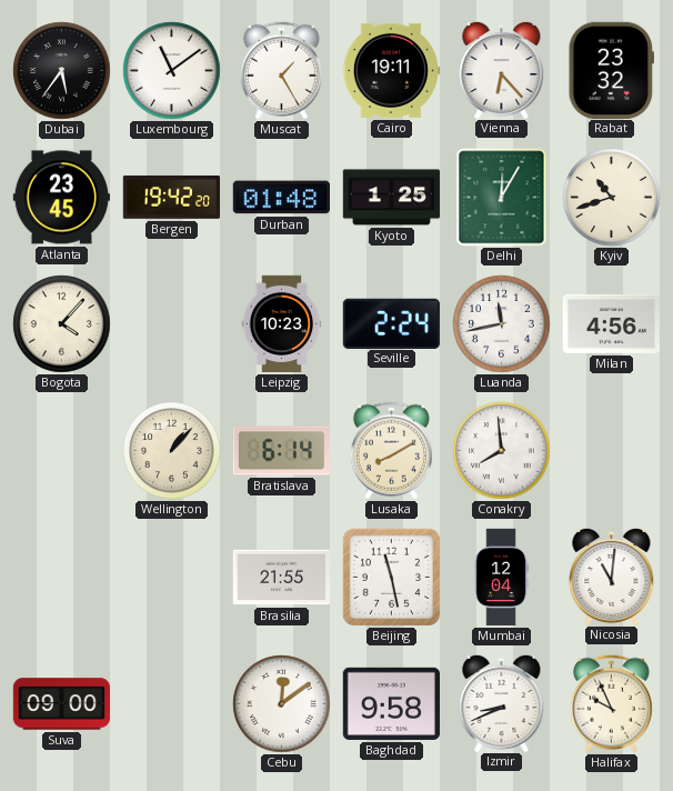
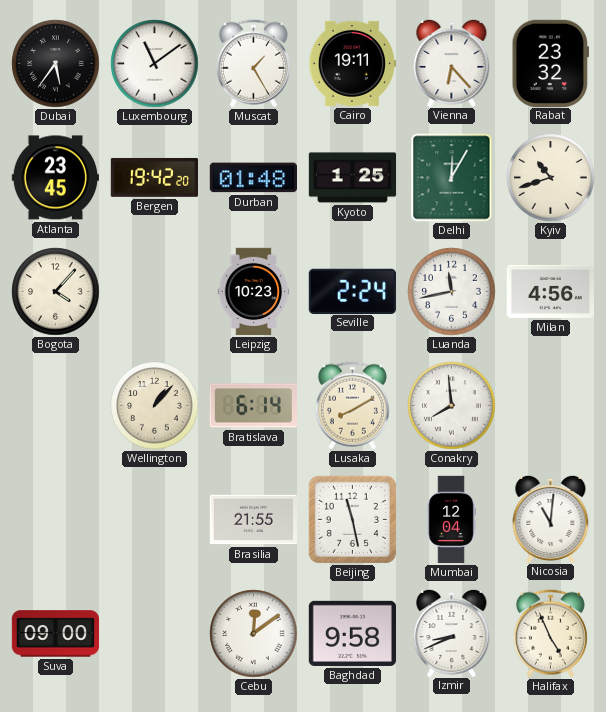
Halifax: 9:56 -> 4:56
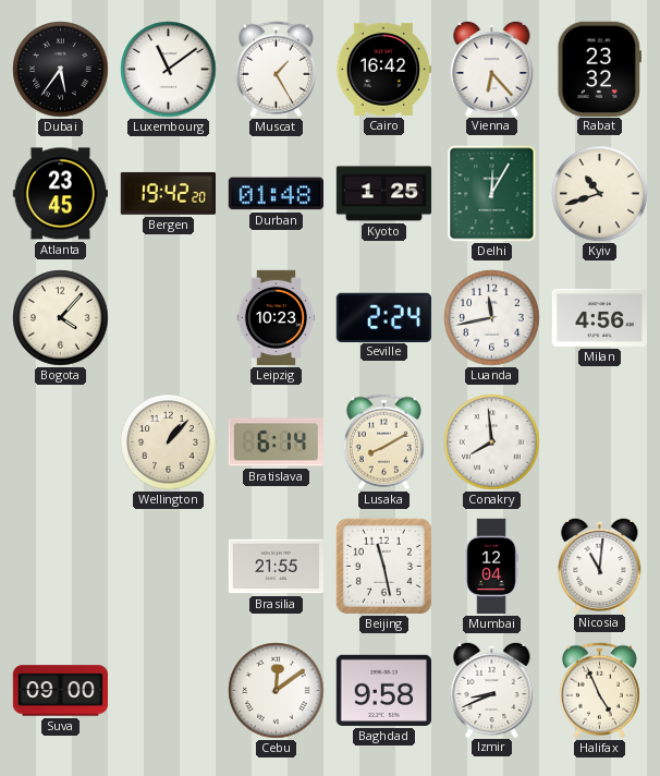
Cairo: 19:11 -> 16:42
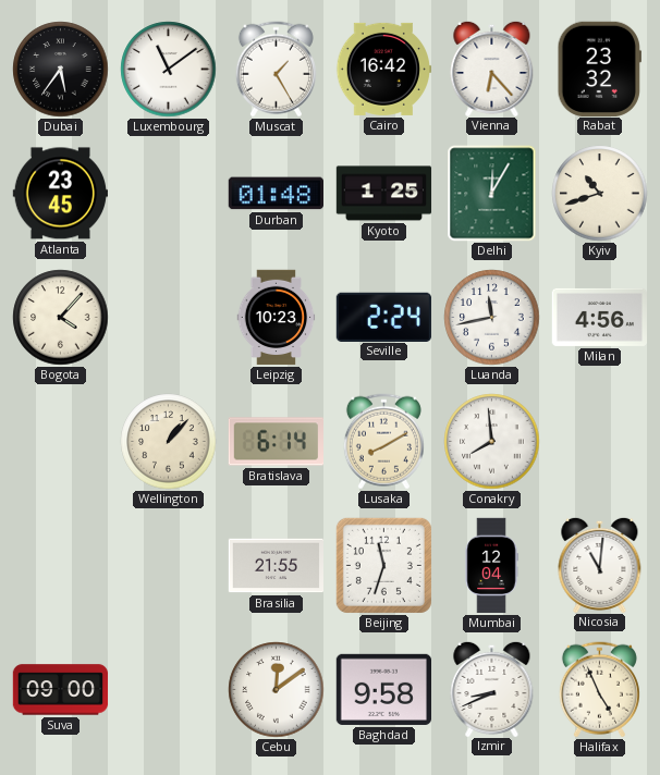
Bergen: 19:42 -> none
Beijing: 11:28 -> 11:33
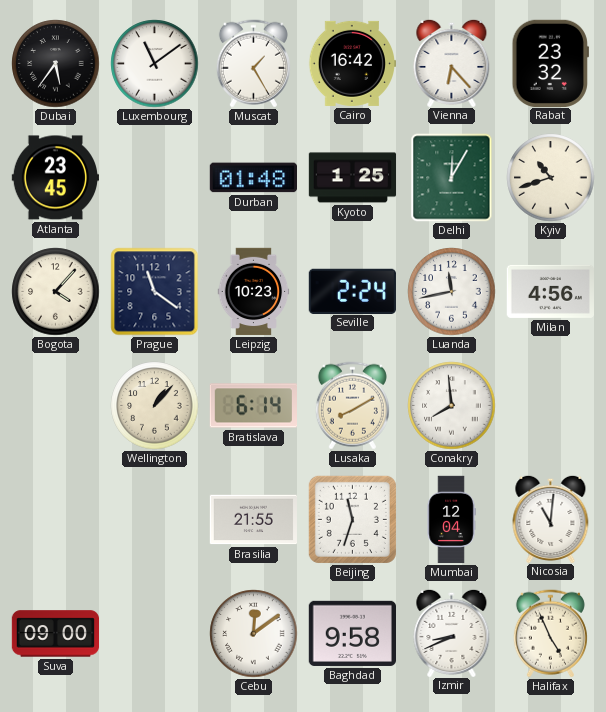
Prague: none -> 11:21
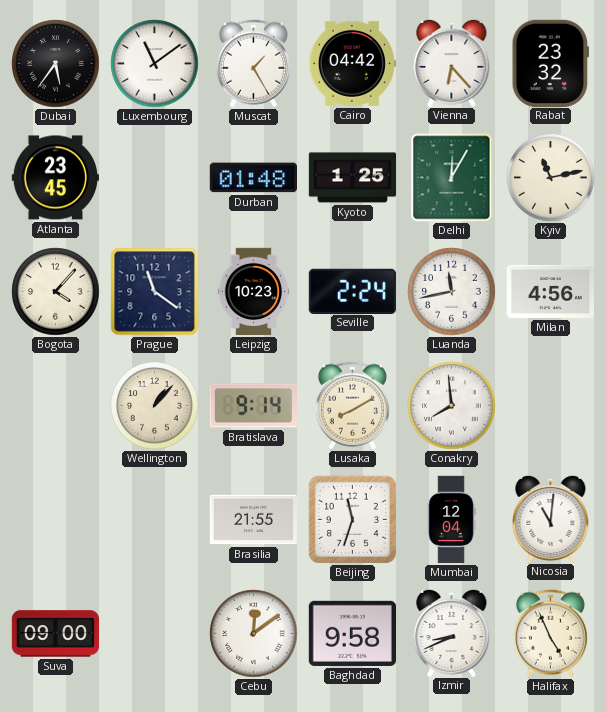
Cairo: 16:42 -> 04:42
Kyiv: 10:42 -> 11:13
Bratislava: 6:14 -> 9:14
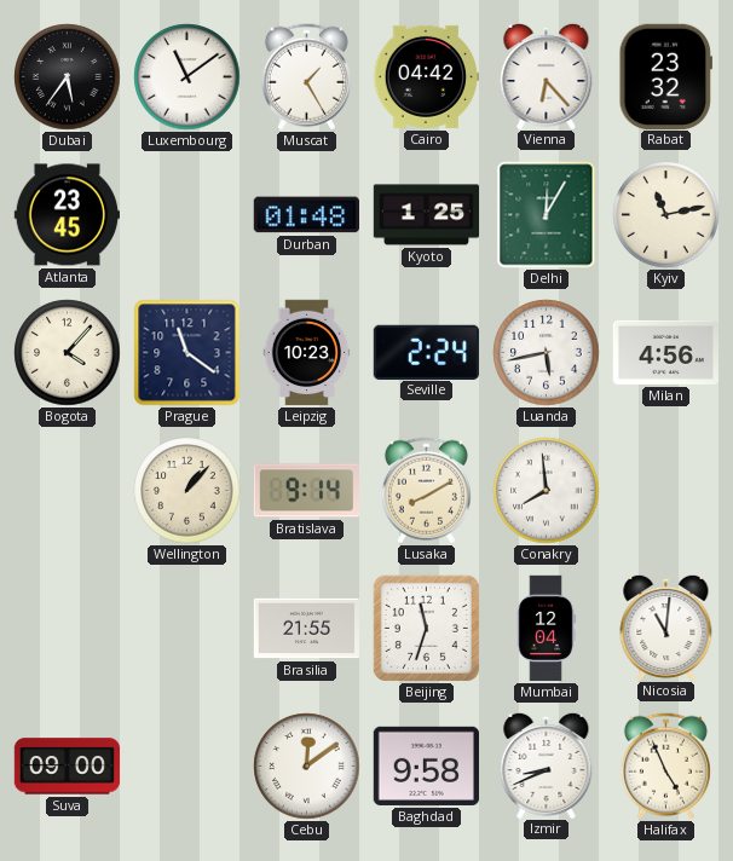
Luanda: 11:43 -> 5:43
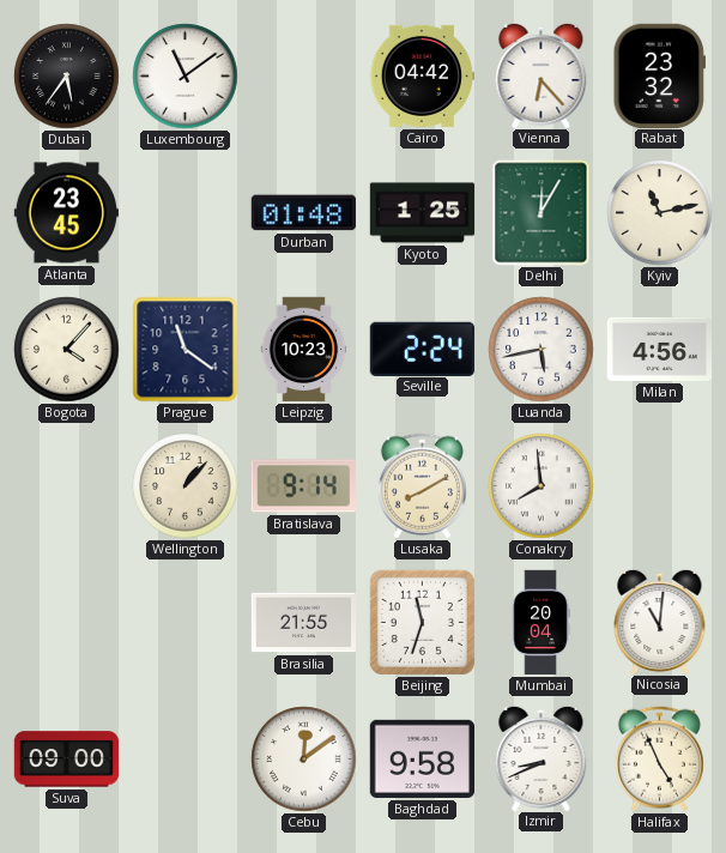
Muscat: 1:25 -> none
Mumbai: 12:04 -> 20:04
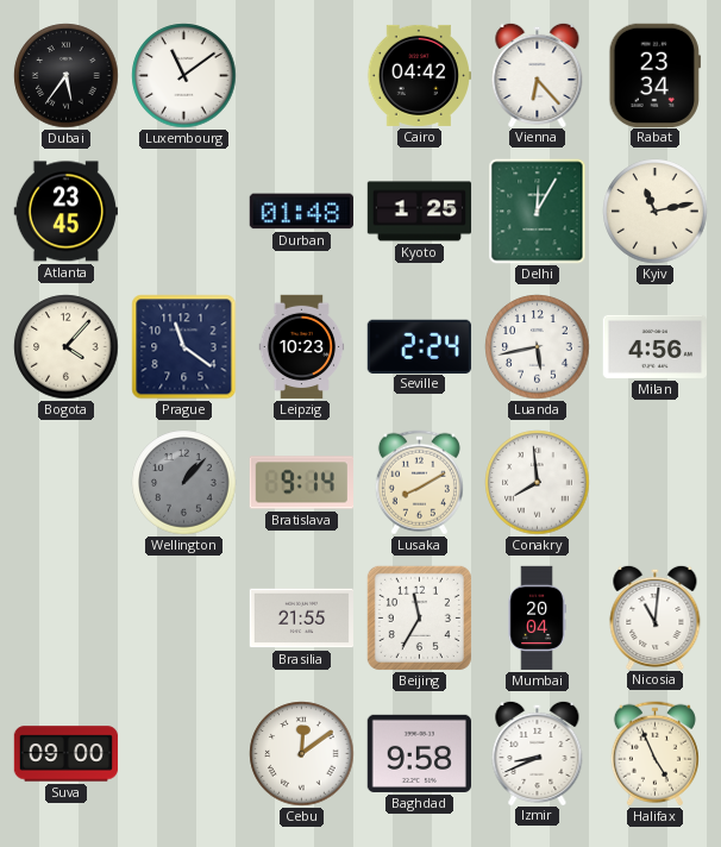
Rabat: 23:32 -> 23:34
Wellington dial: cream -> grey
Beijing: 11:33 -> 11:35
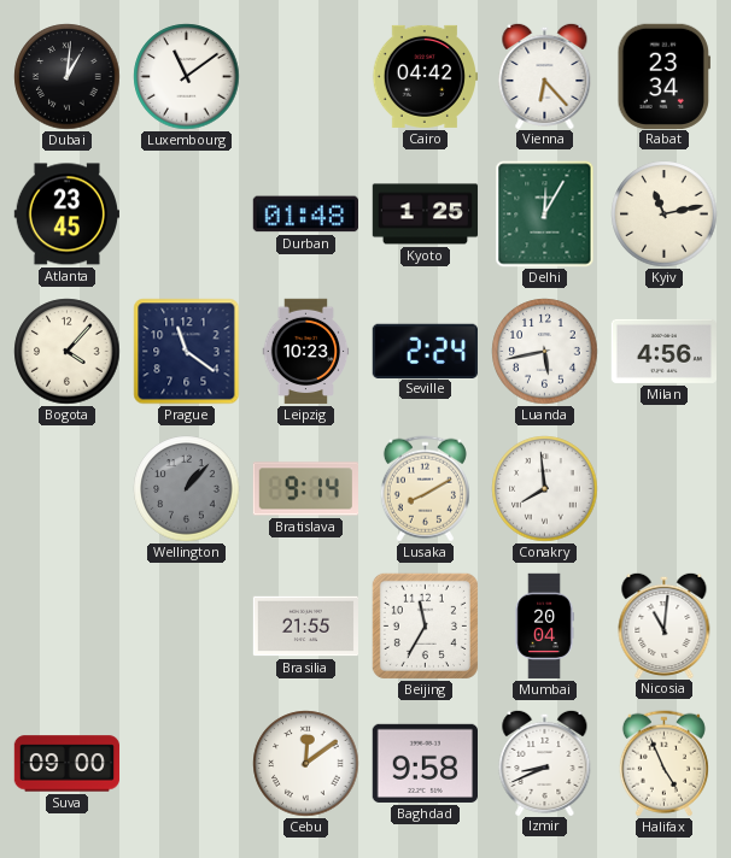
Dubai: 5:36 -> 1:01
